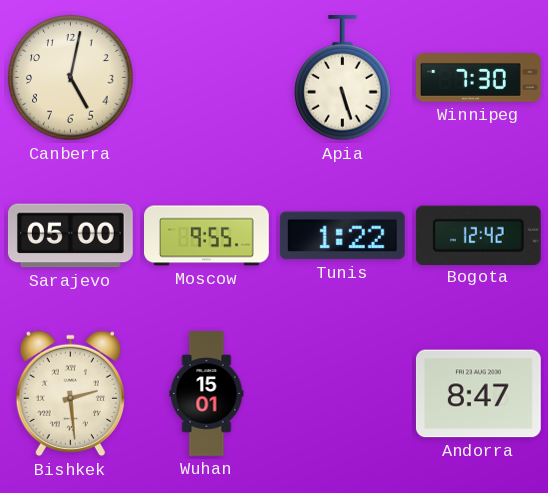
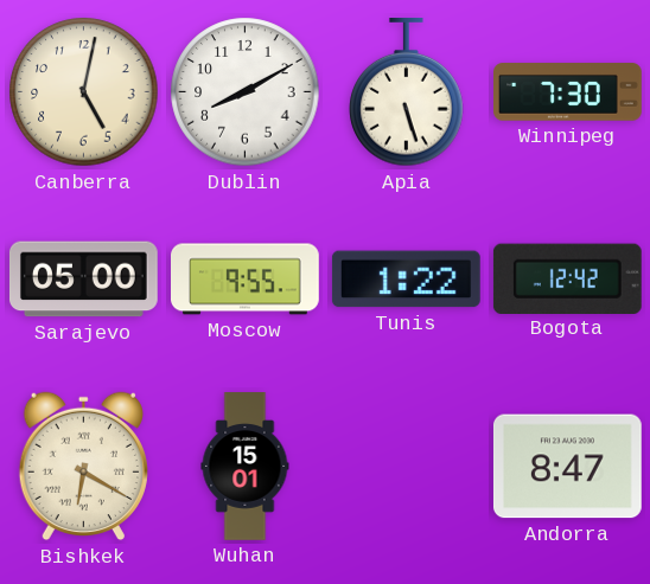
Dublin: none -> 8:10
Bishkek: 2:29 -> 6:20
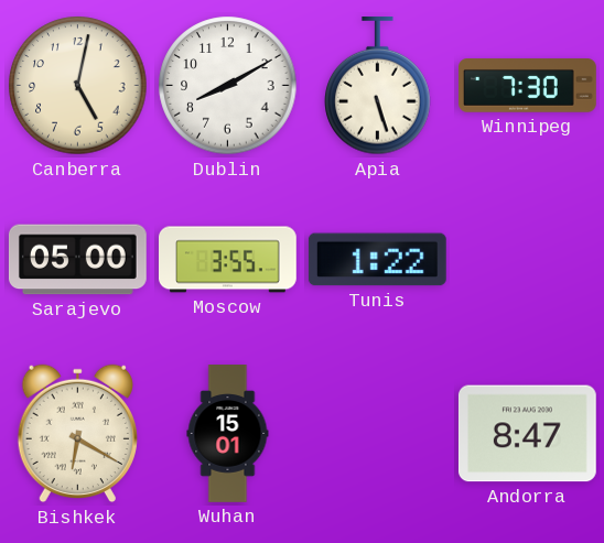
Moscow: 9:55 -> 3:55
Bogota: 12:42 -> none
